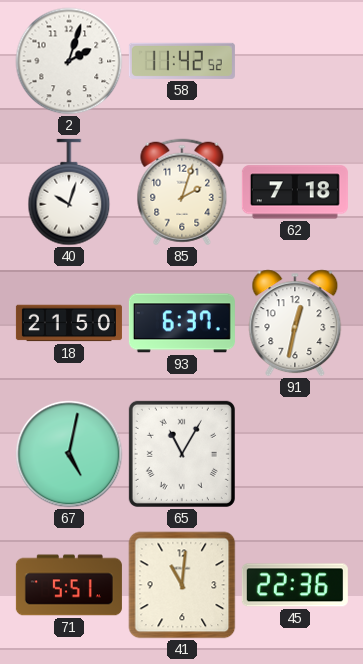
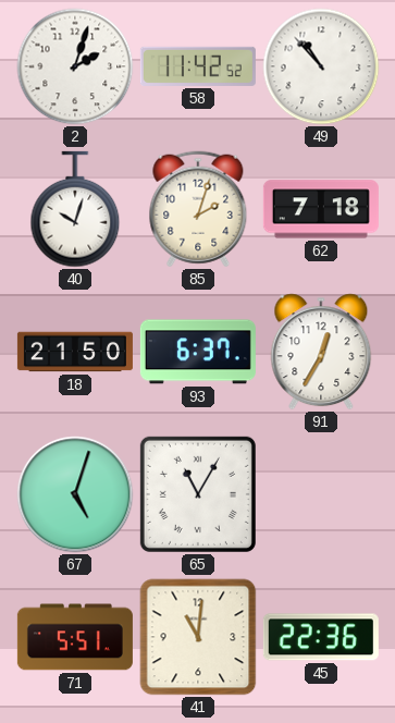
49: none -> 10:53
91: 12:32 -> 12:35
67: 5:02 -> 5:03
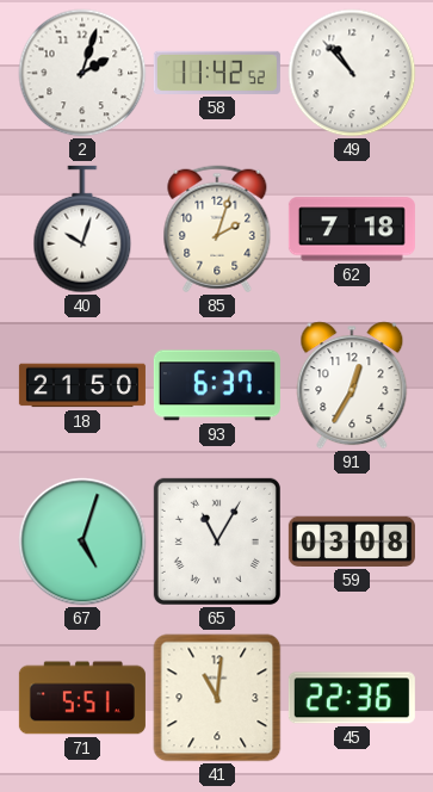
59: none -> 03:08
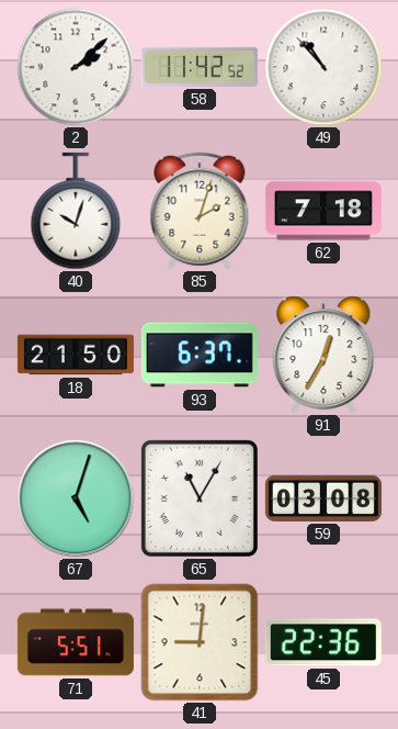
2: 2:03 -> 2:08
41: 11:01 -> 9:01
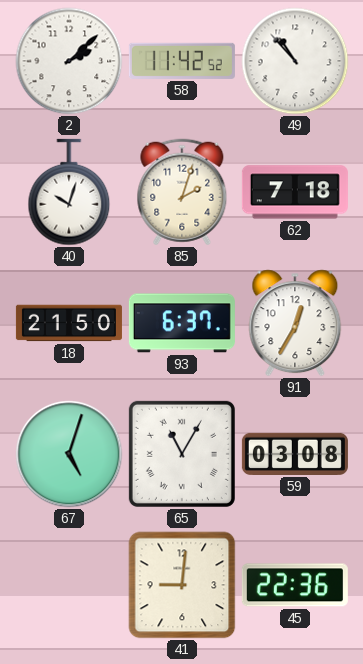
71: 5:51 -> none
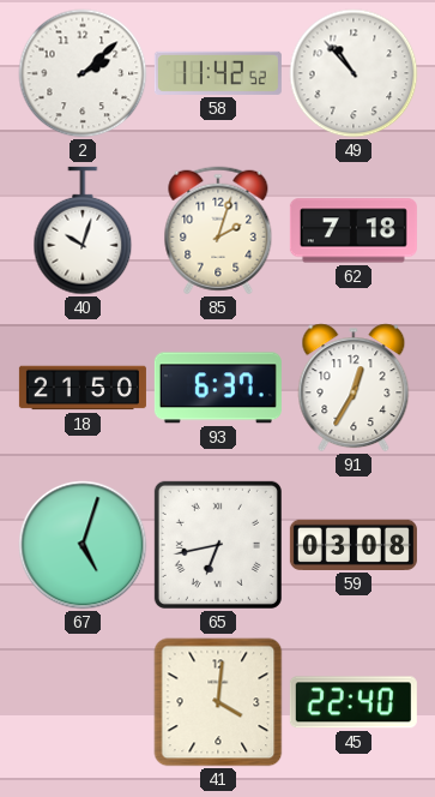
65: 11:05 -> 6:43
41: 9:01 -> 4:01
45: 22:36 -> 22:40
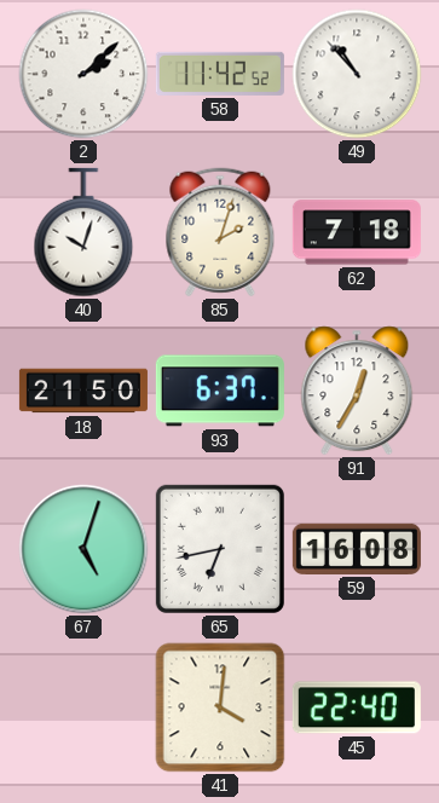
59: 03:08 -> 16:08
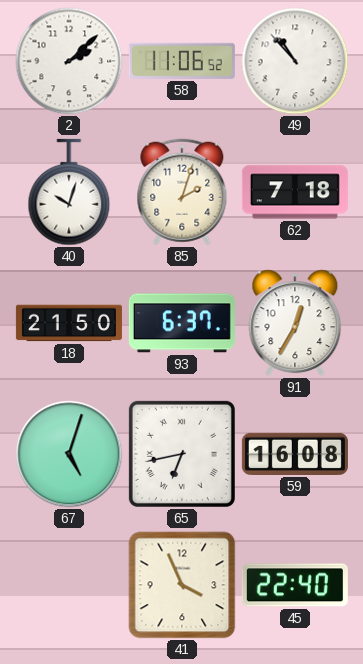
58: 11:42 -> 11:06
41: 4:01 -> 3:56
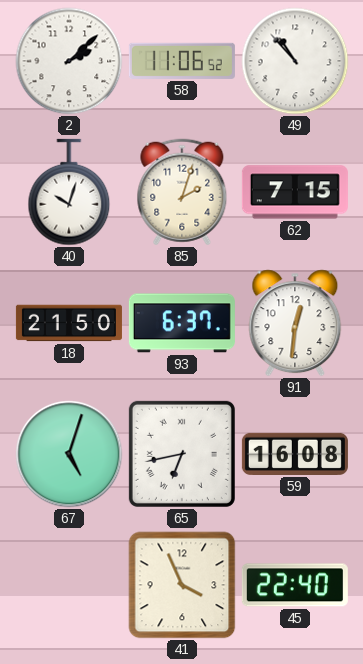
62: 7:18 -> 7:15
91: 12:35 -> 12:31
